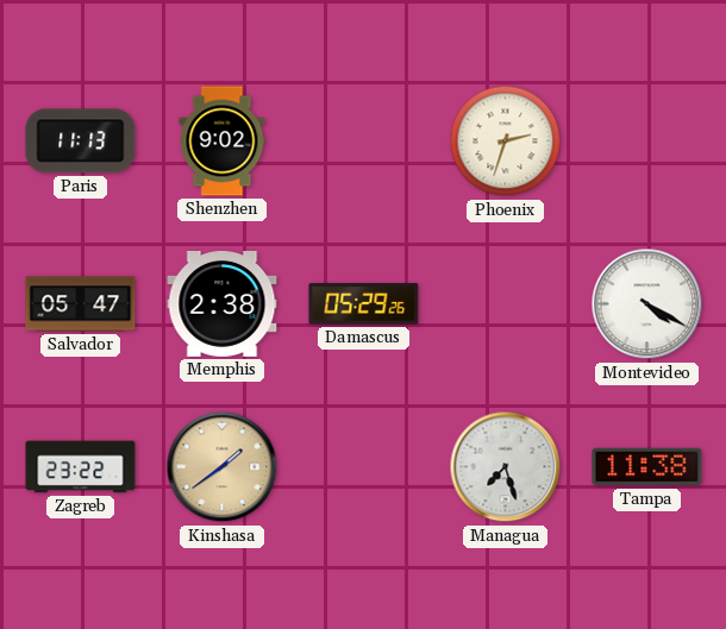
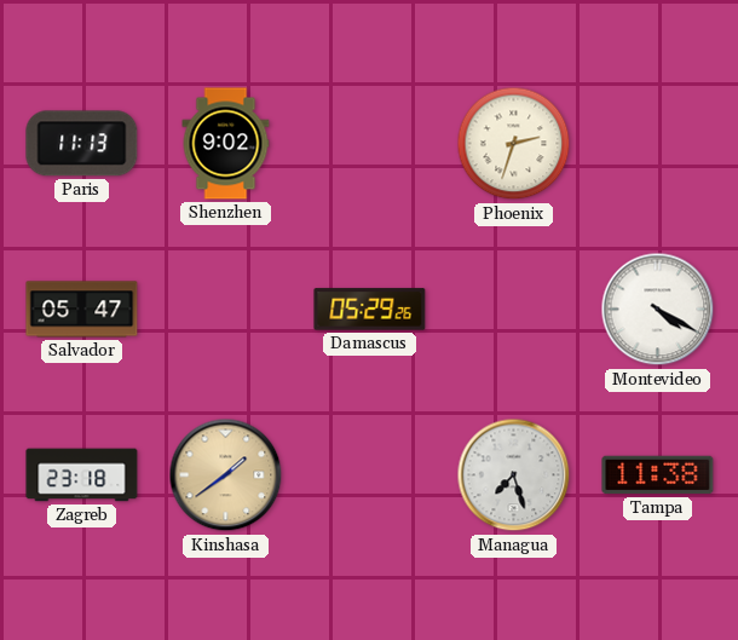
Memphis: 2:38 -> none
Zagreb: 23:22 -> 23:18
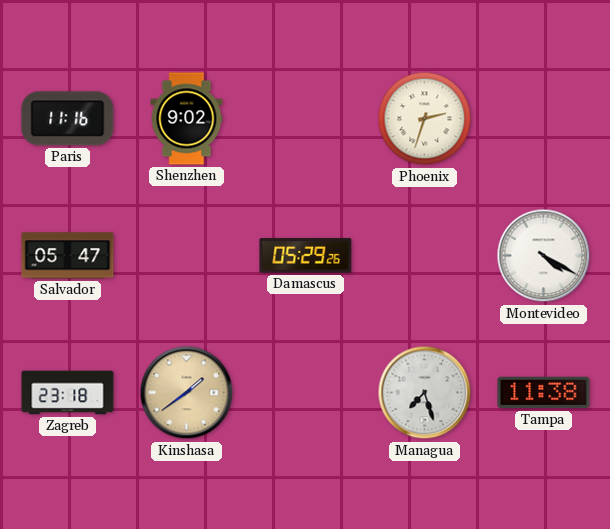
Paris: 11:13 -> 11:16
